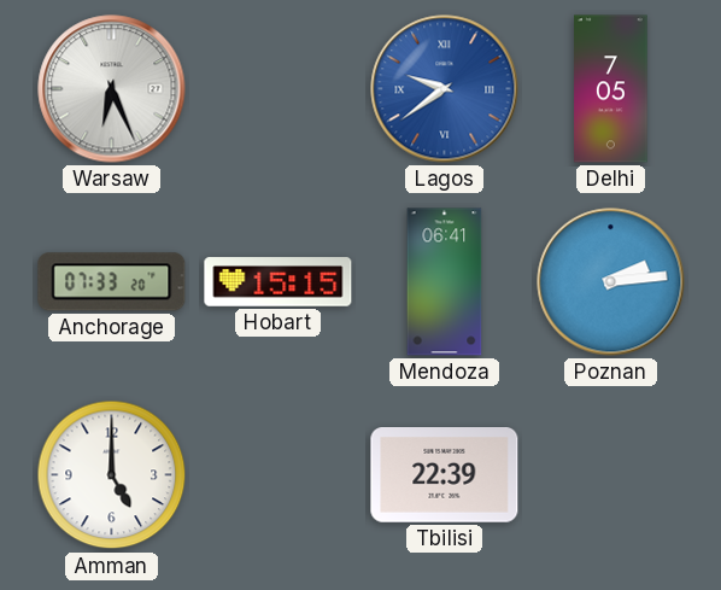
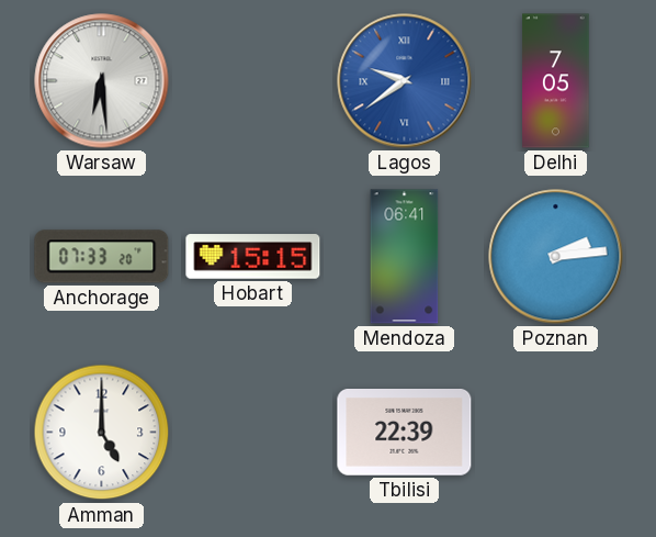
Warsaw: 6:26 -> 6:29
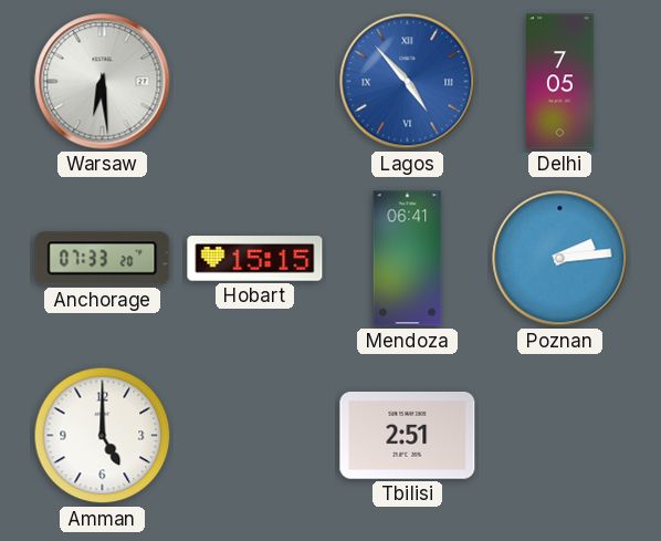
Lagos: 9:39 -> 4:53
Tbilisi: 22:39 -> 2:51
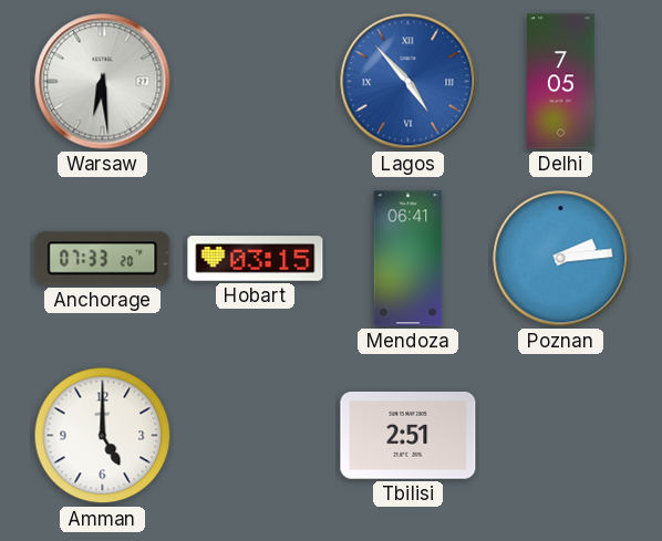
Hobart: 15:15 -> 03:15
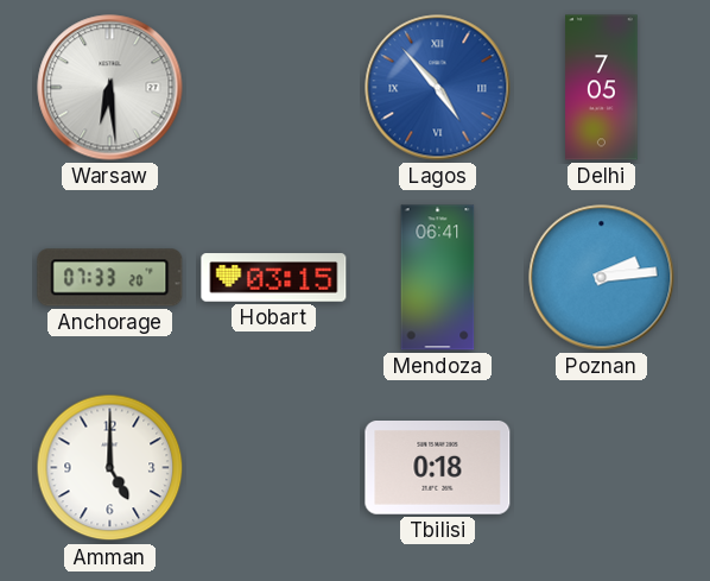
Tbilisi: 2:51 -> 0:18
